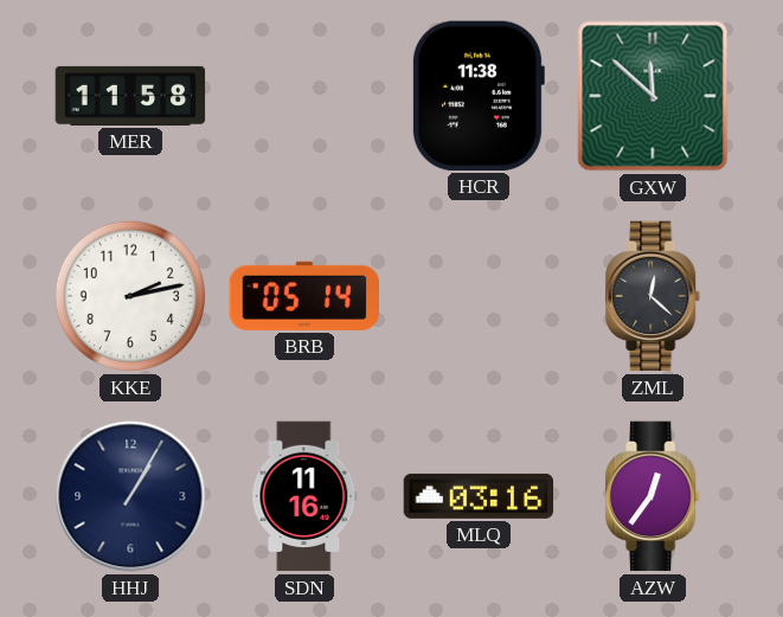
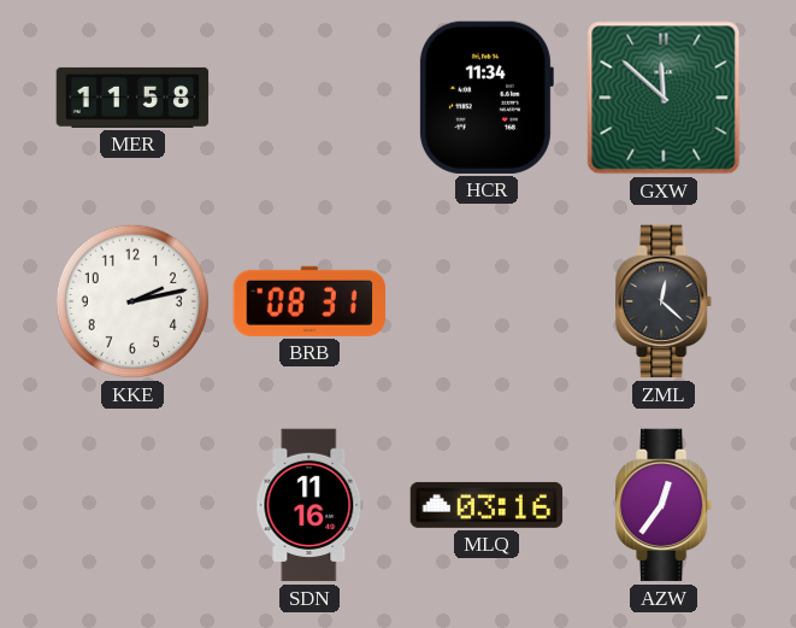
HCR: 11:38 -> 11:34
BRB: 05:14 -> 08:31
HHJ: 1:05 -> none
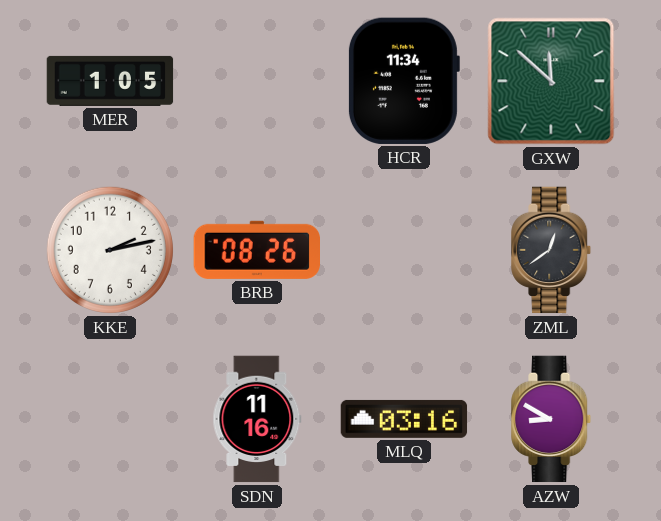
MER: 11:58 -> 1:05
BRB: 08:31 -> 08:26
ZML: 12:22 -> 12:39
AZW: 12:36 -> 8:50
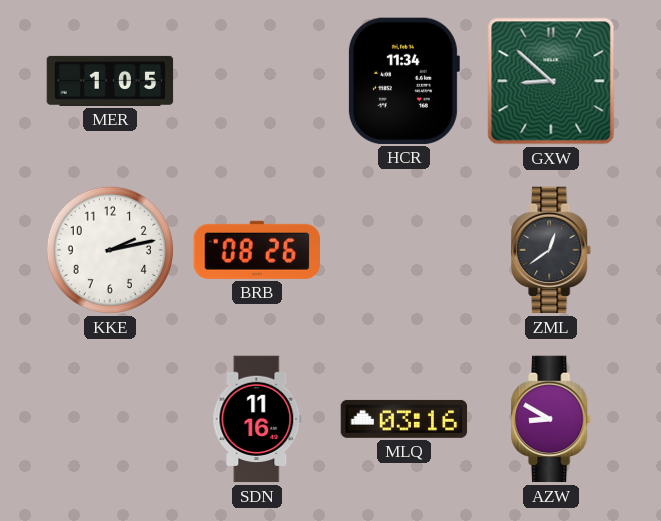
GXW: 11:52 -> 8:52
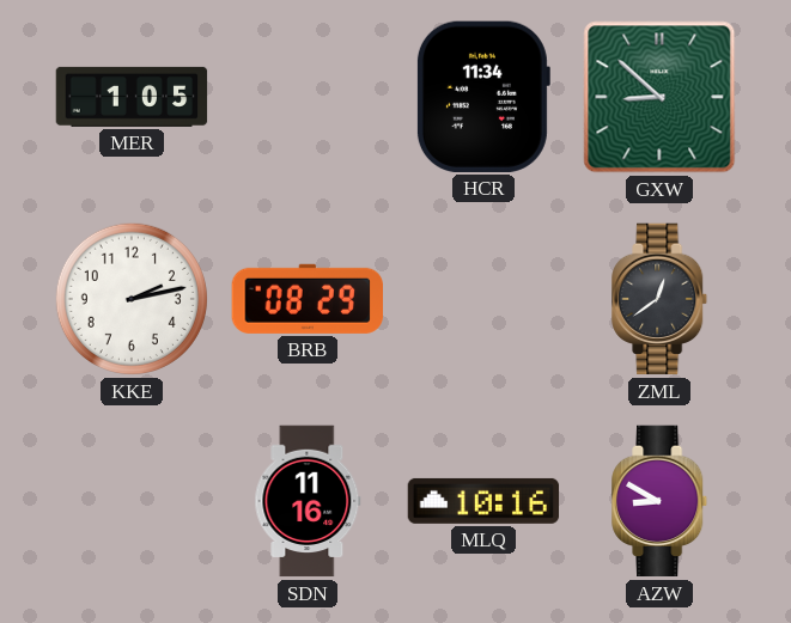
BRB: 08:26 -> 08:29
MLQ: 03:16 -> 10:16
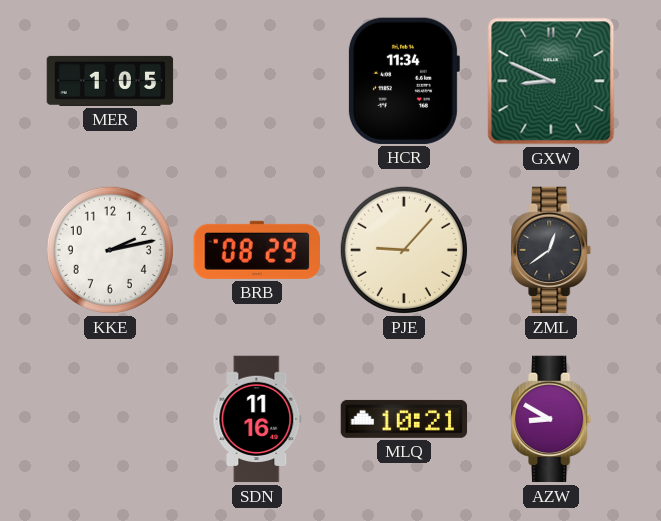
GXW: 8:52 -> 8:49
PJE: none -> 9:07
MLQ: 10:16 -> 10:21
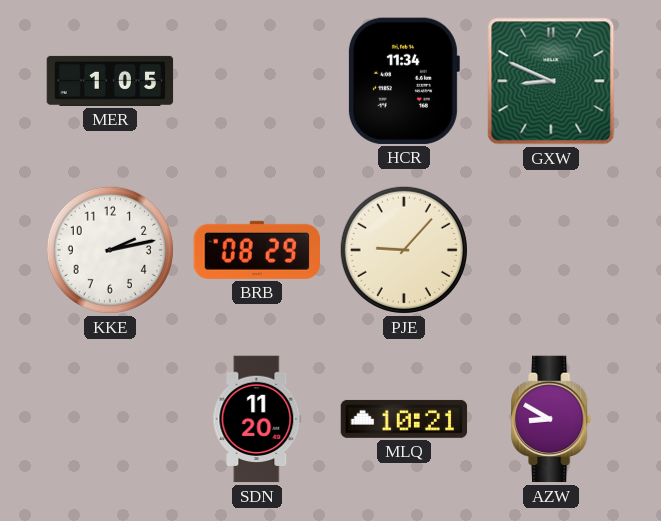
ZML: 12:39 -> none
SDN: 11:16 -> 11:20
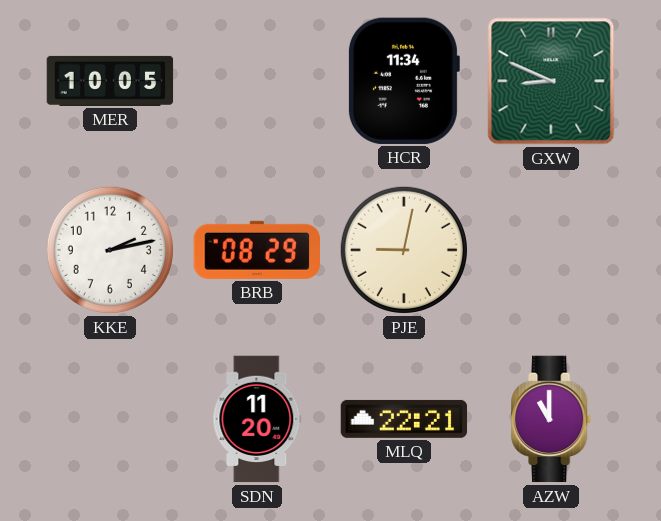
MER: 1:05 -> 10:05
PJE: 9:07 -> 9:02
MLQ: 10:21 -> 22:21
AZW: 8:50 -> 11:00
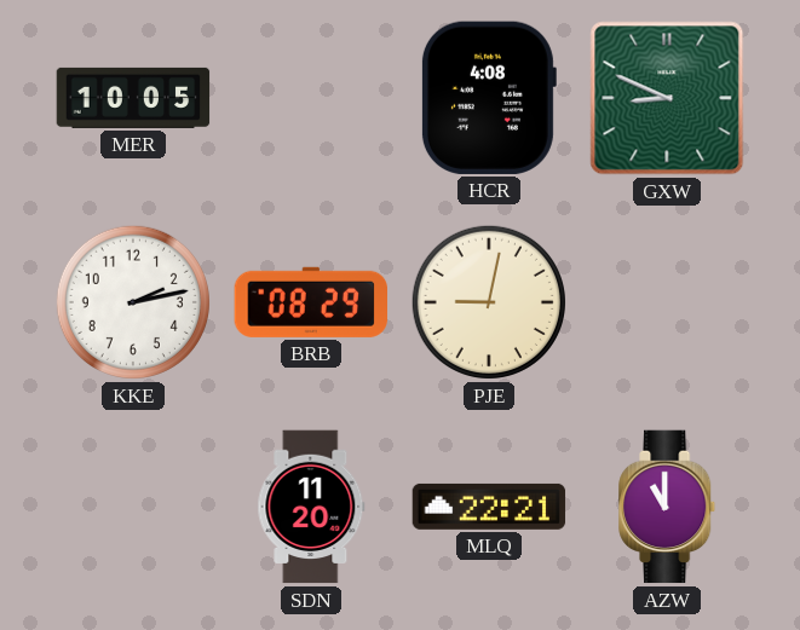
HCR: 11:34 -> 4:08
